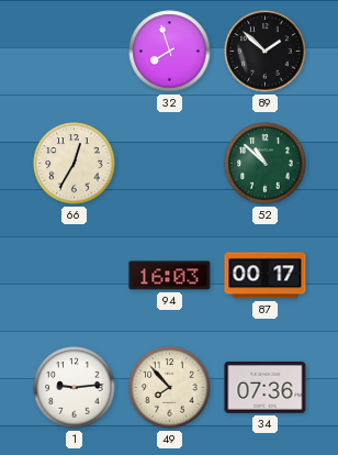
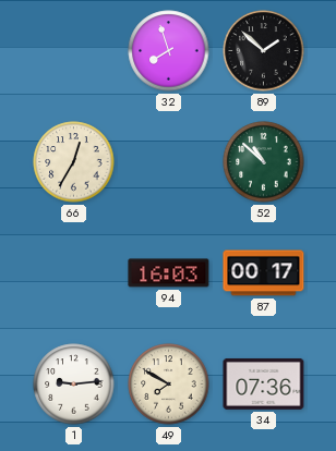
49: 7:53 -> 7:50
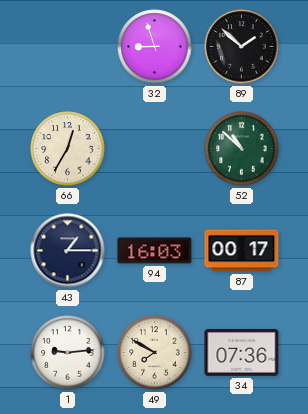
32: 7:57 -> 8:57
43: none -> 1:15
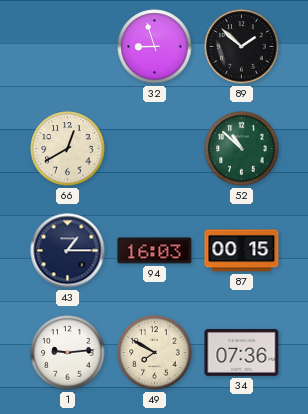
66: 12:35 -> 12:40
87: 00:17 -> 00:15
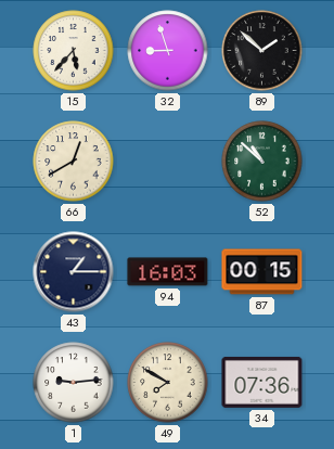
15: none -> 5:37
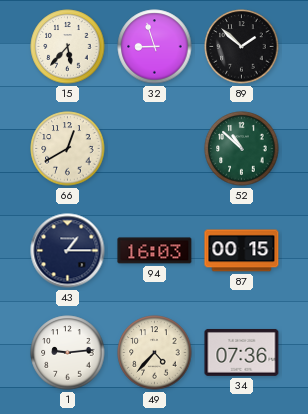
49: 7:50 -> 4:37
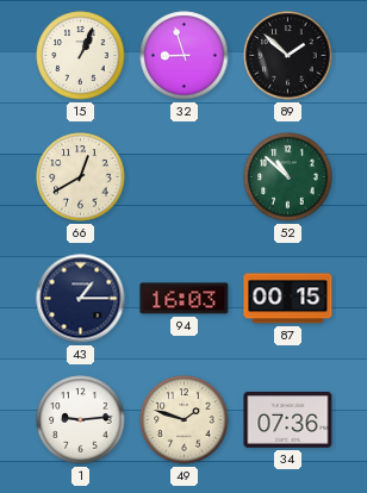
15: 5:37 -> 1:04
49: 4:37 -> 1:48
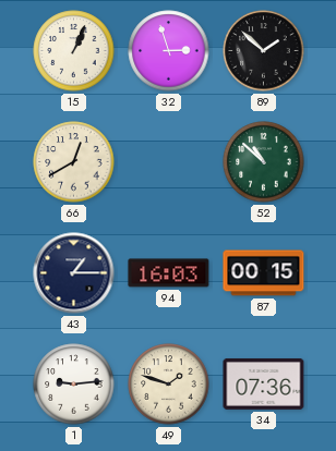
32: 8:57 -> 2:57
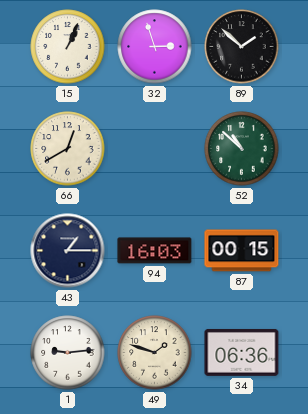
34: 07:36 -> 06:36
